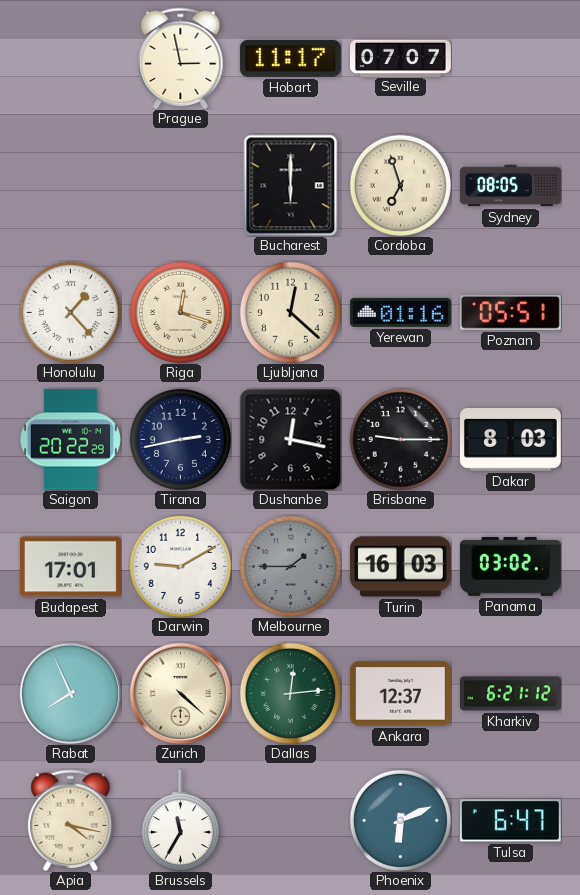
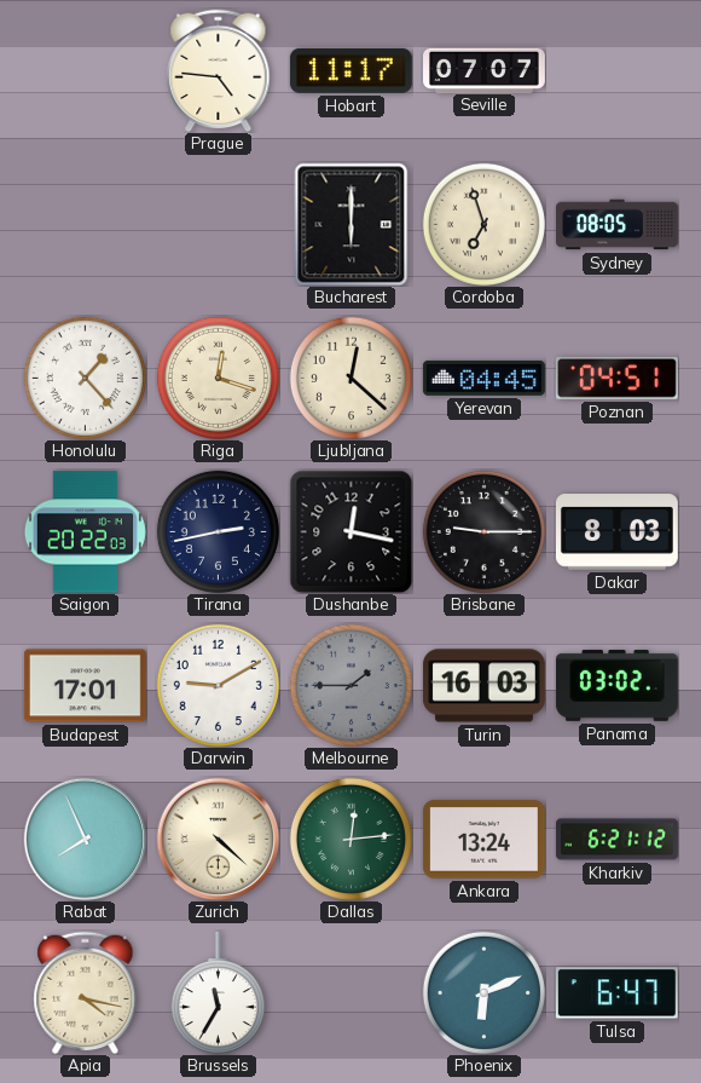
Prague: 2:58 -> 4:46
Yerevan: 01:16 -> 04:45
Poznan: 05:51 -> 04:51
Saigon: 20:22:29 -> 20:22:03
Ankara: 12:37 -> 13:24
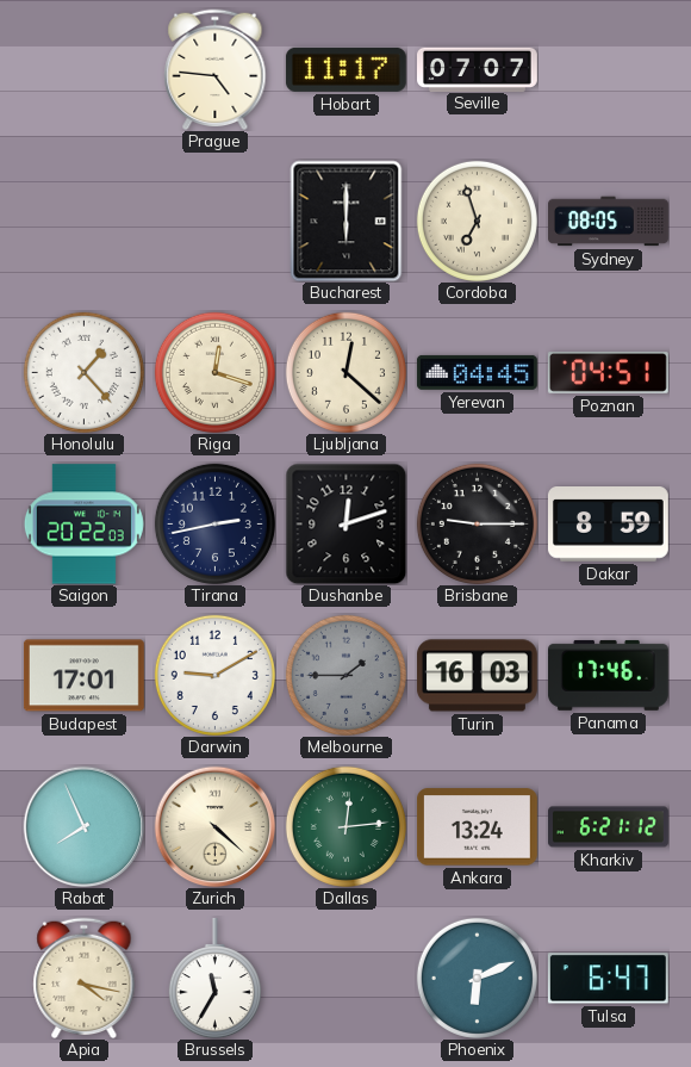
Dushanbe: 12:17 -> 12:12
Dakar: 8:03 -> 8:59
Panama: 03:02 -> 17:46
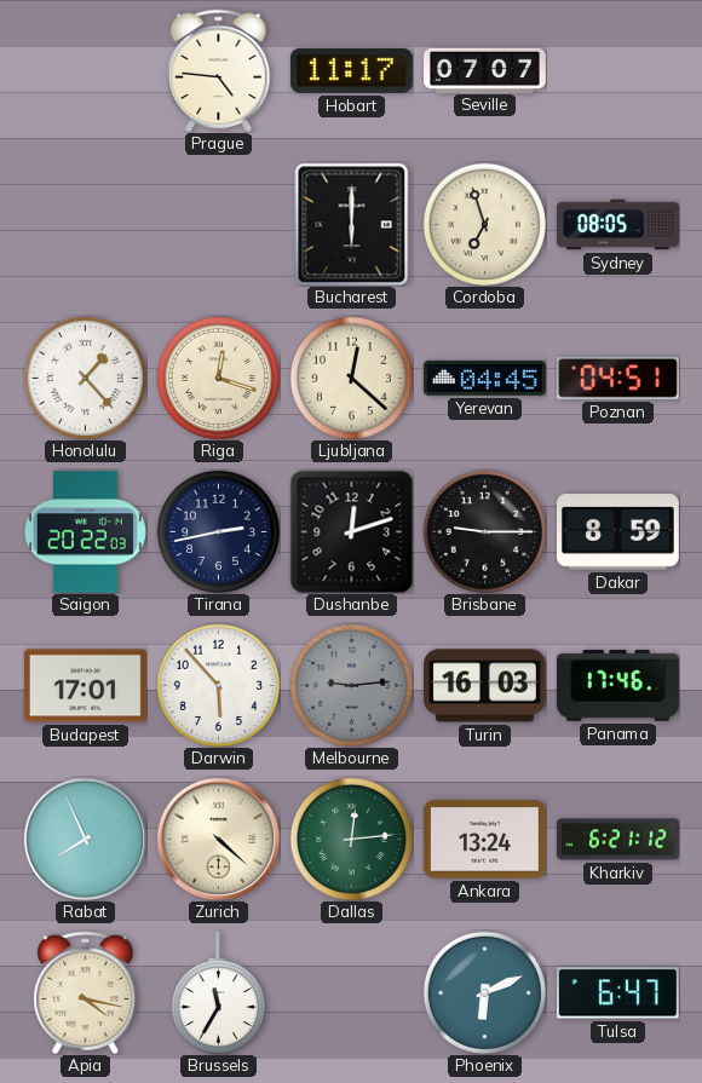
Darwin: 9:10 -> 5:53
Melbourne: 1:45 -> 9:14
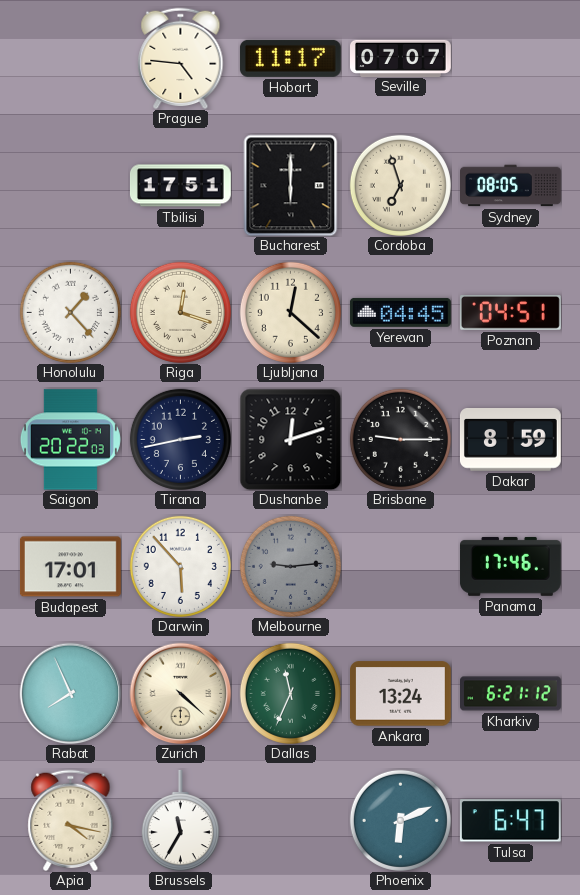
Tbilisi: none -> 17:51
Turin: 16:03 -> none
Dallas: 12:14 -> 11:34
